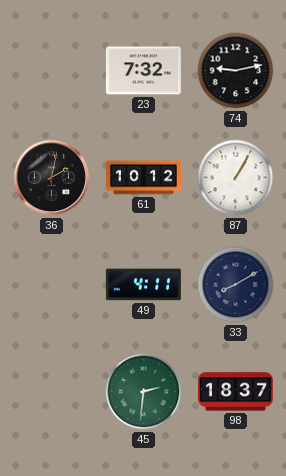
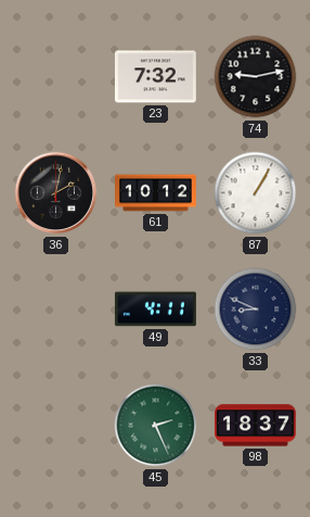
33: 8:10 -> 8:49
45: 2:31 -> 2:26
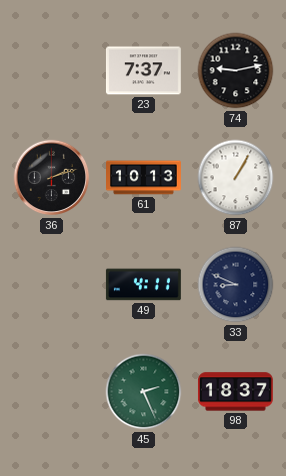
23: 7:32 -> 7:37
36: 2:02 -> 2:12
61: 10:12 -> 10:13
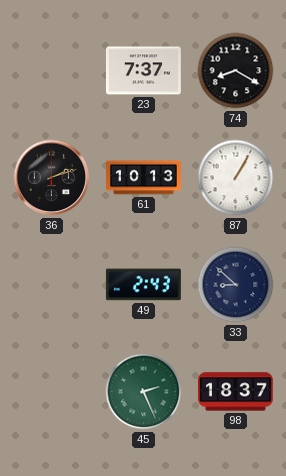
74: 9:13 -> 8:20
49: 4:11 -> 2:43
33: 8:49 -> 8:52
